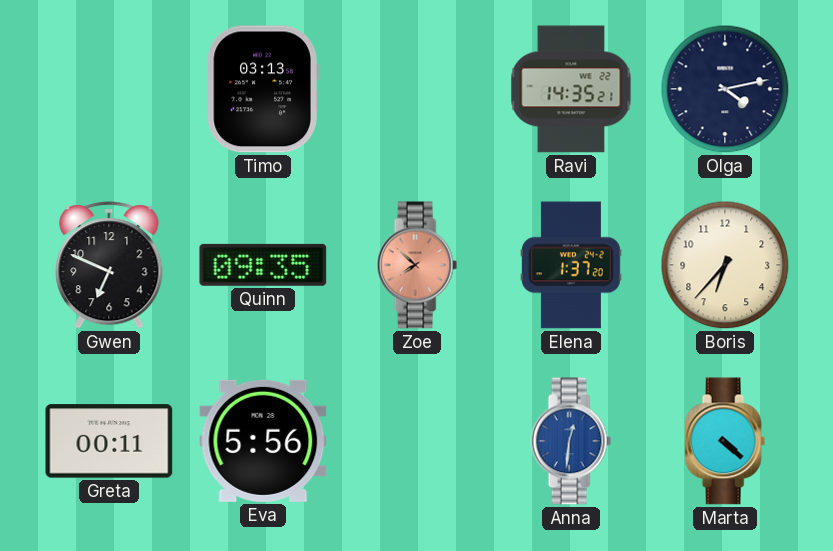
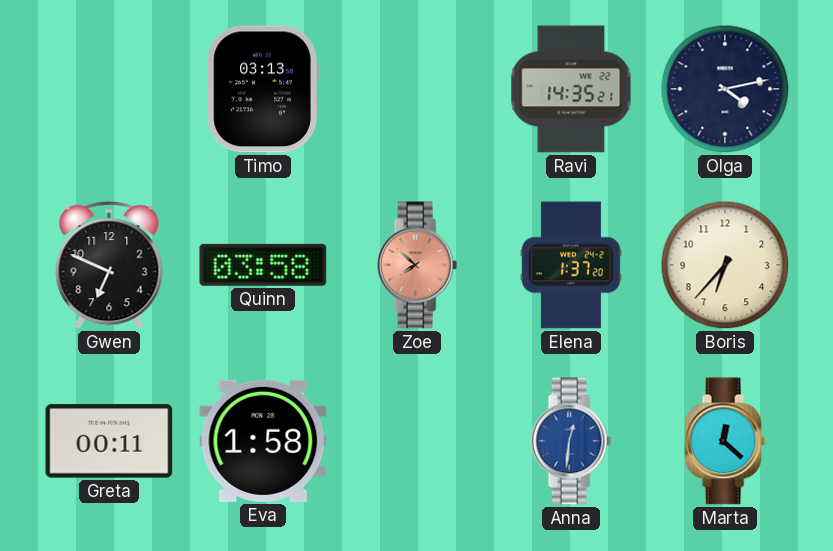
Quinn: 09:35 -> 03:58
Eva: 5:56 -> 1:58
Marta: 4:22 -> 12:22
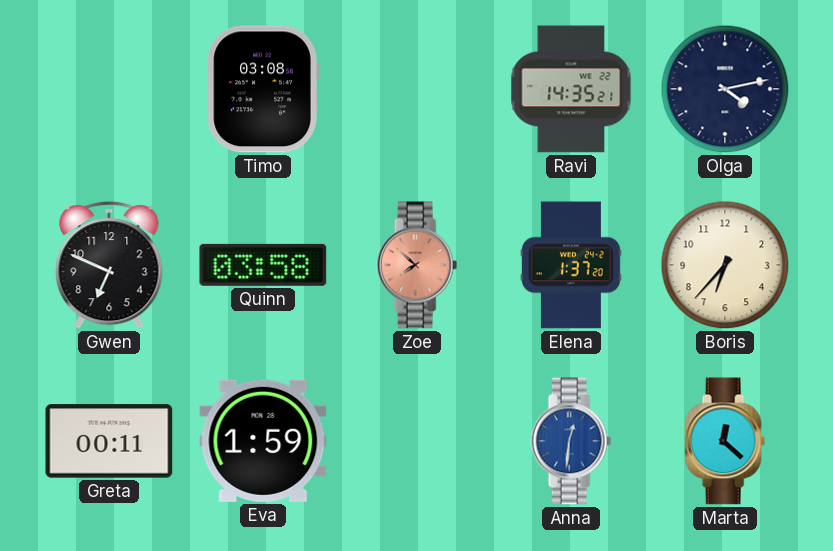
Timo: 03:13 -> 03:08
Eva: 1:58 -> 1:59
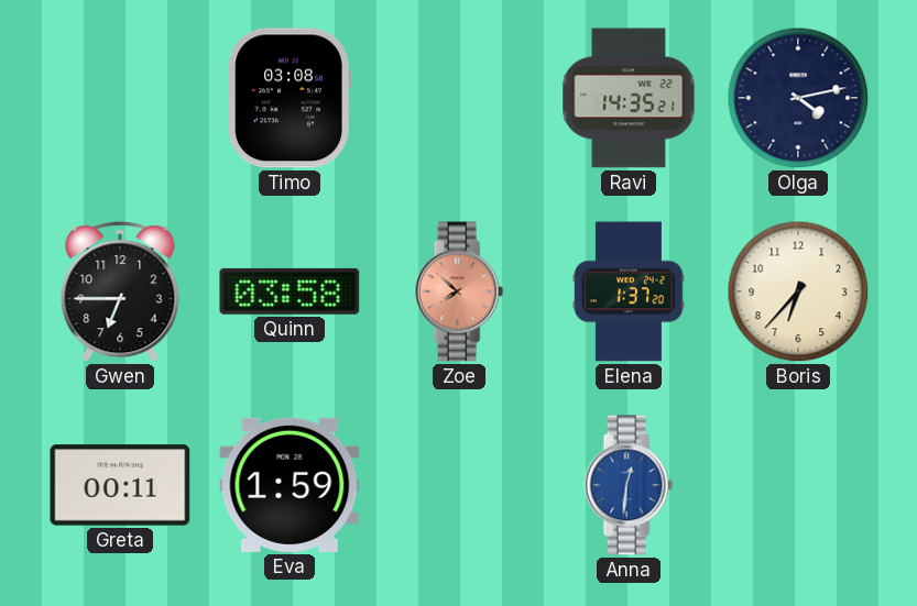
Gwen: 6:49 -> 6:45
Marta: 12:22 -> none
